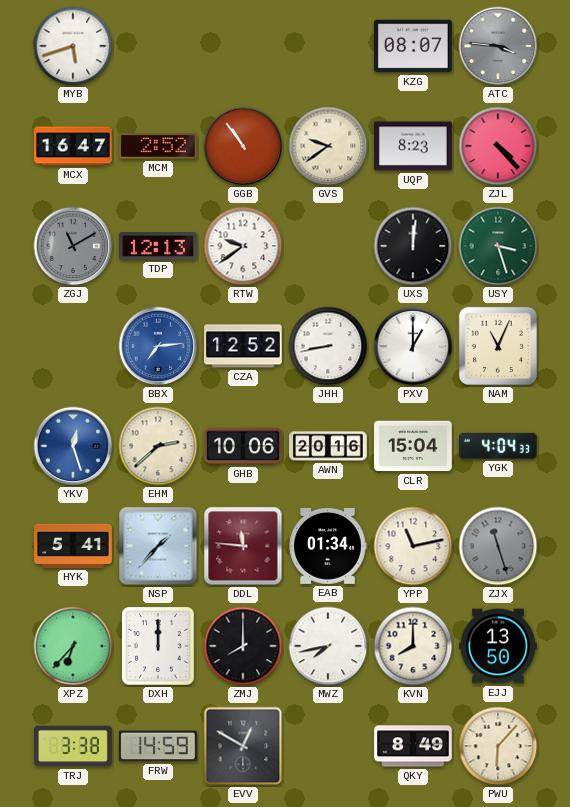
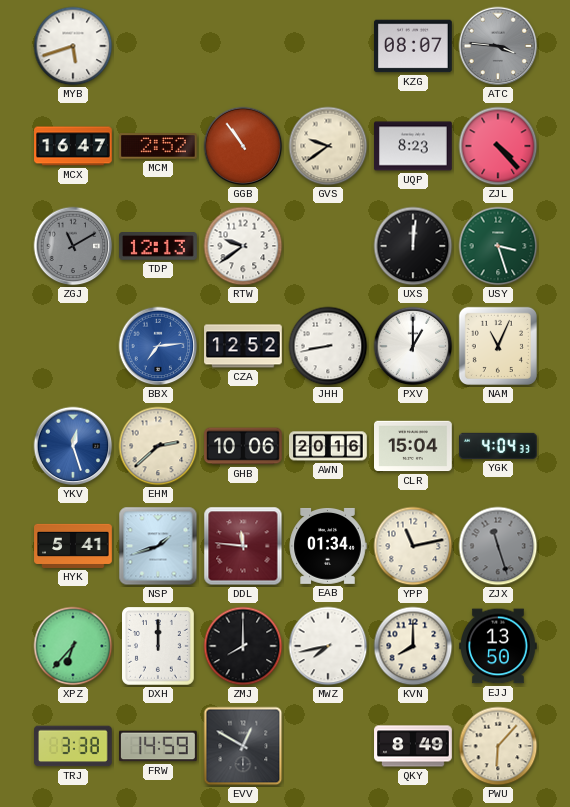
NSP: 1:37 -> 1:42
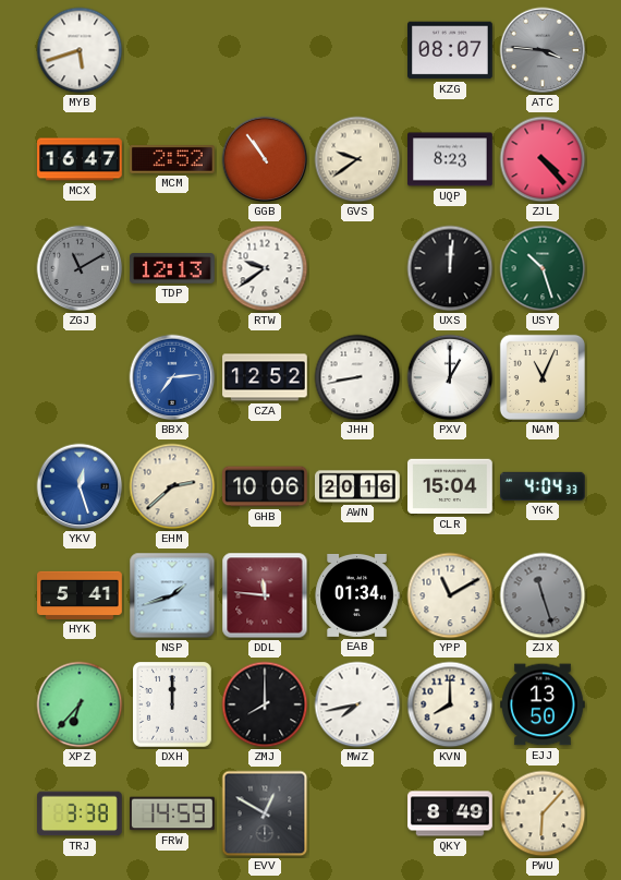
USY: 3:27 -> 10:27
YPP: 11:13 -> 11:10
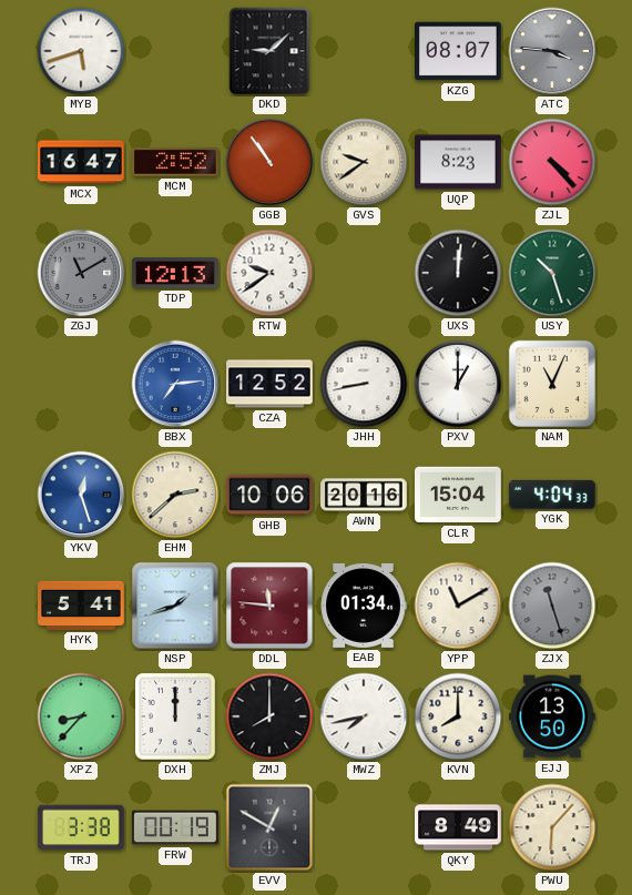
DKD: none -> 9:08
XPZ: 6:37 -> 8:37
FRW: 14:59 -> 00:19
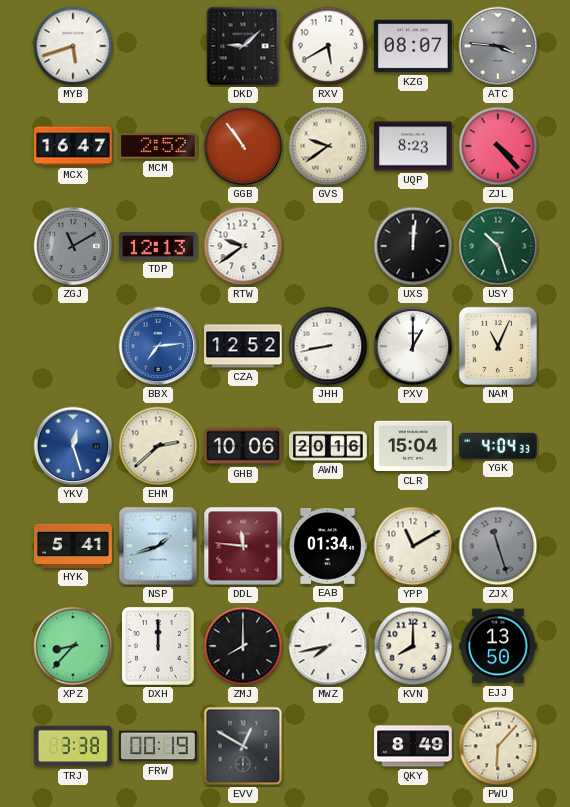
RXV: none -> 5:40
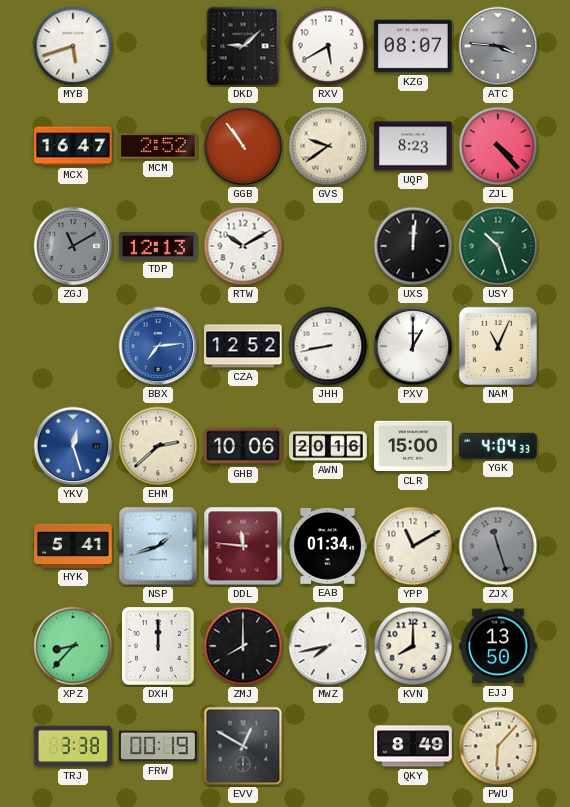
RTW: 9:39 -> 10:10
CLR: 15:04 -> 15:00
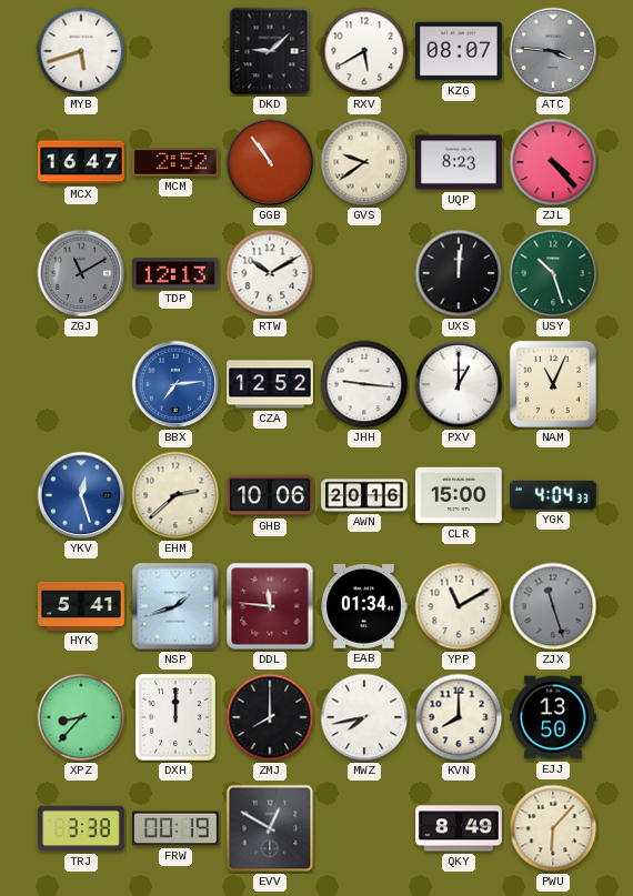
JHH: 8:43 -> 9:16
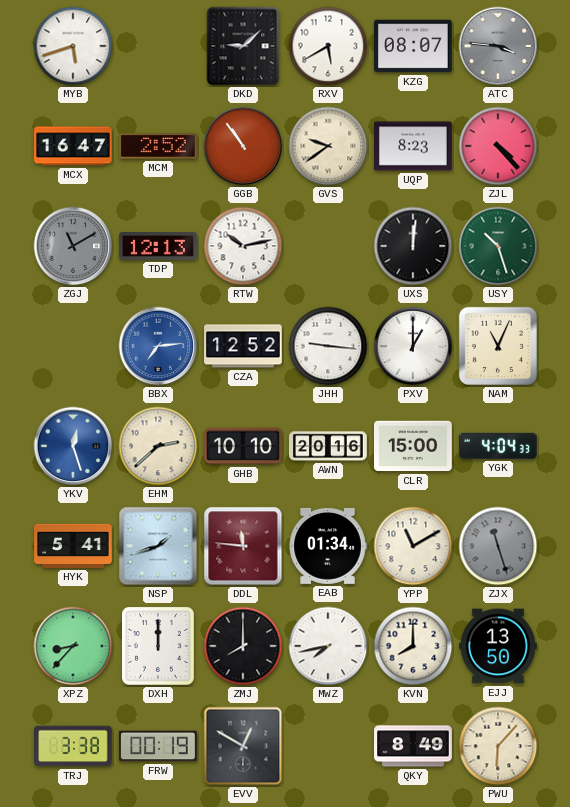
RTW: 10:10 -> 10:13
GHB: 10:06 -> 10:10
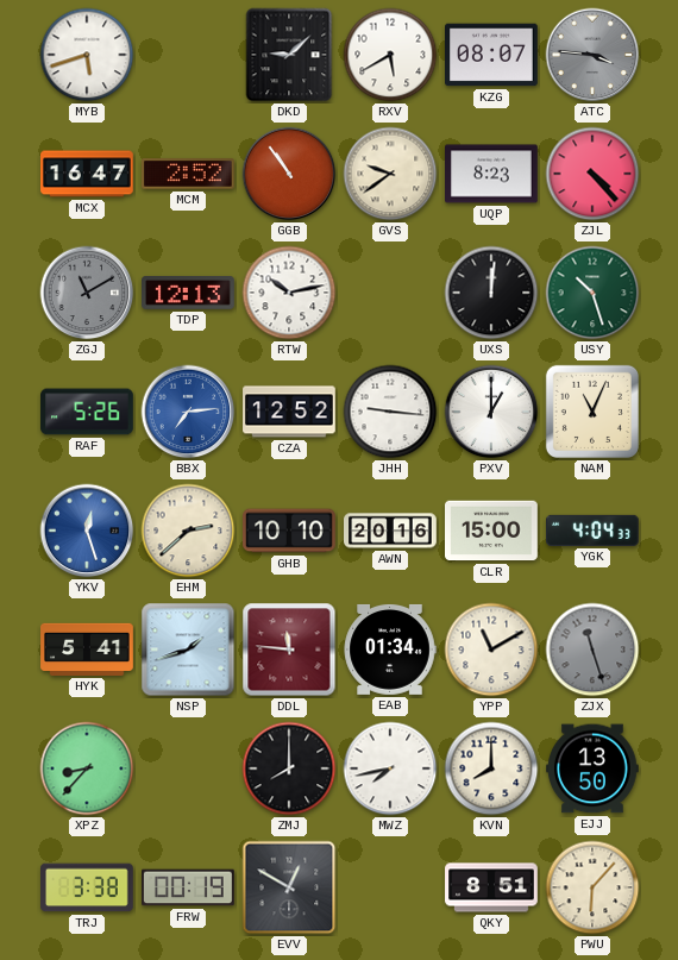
RAF: none -> 5:26
DXH: 12:00 -> none
QKY: 8:49 -> 8:51
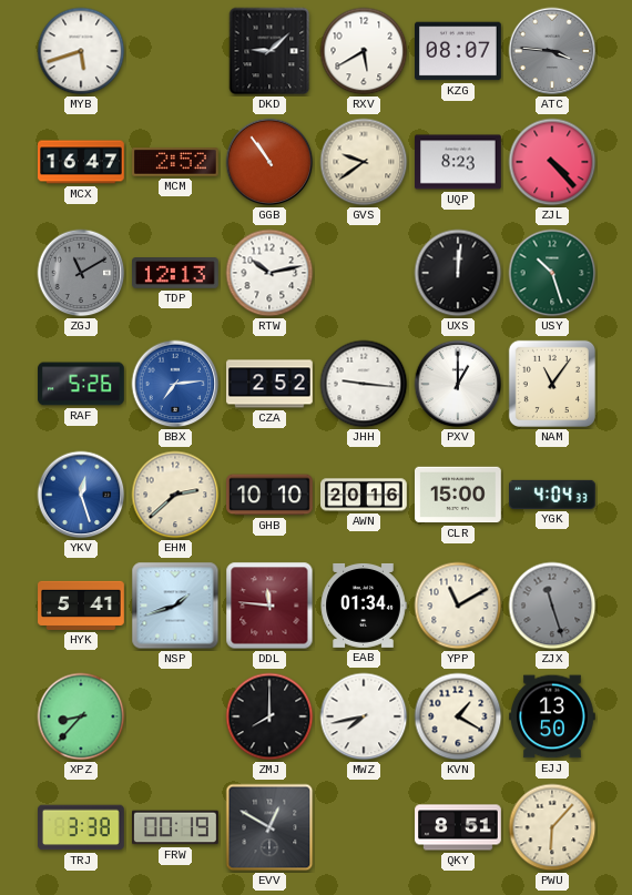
CZA: 12:52 -> 2:52
NAM: 11:04 -> 11:06
KVN: 8:00 -> 1:20
